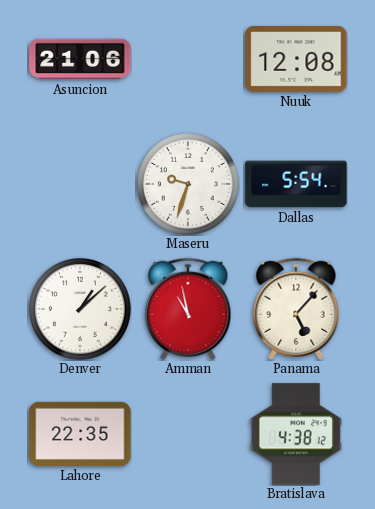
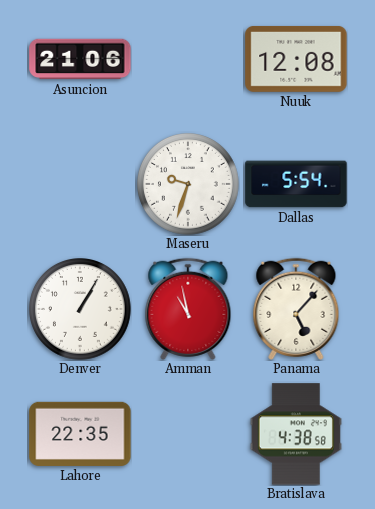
Denver: 1:08 -> 1:05
Bratislava: 4:38:12 -> 4:38:58
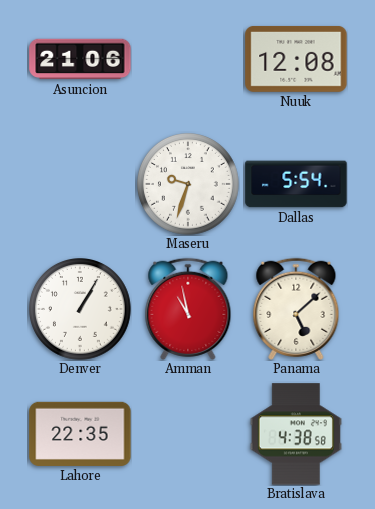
Panama: 5:07 -> 5:08
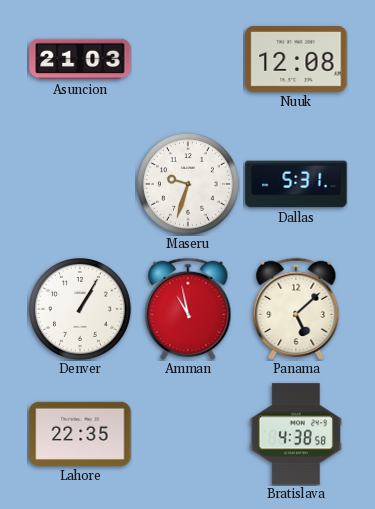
Asuncion: 21:06 -> 21:03
Dallas: 5:54 -> 5:31
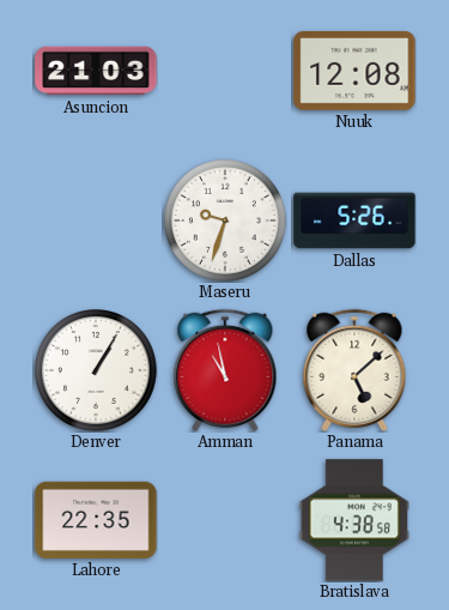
Dallas: 5:31 -> 5:26
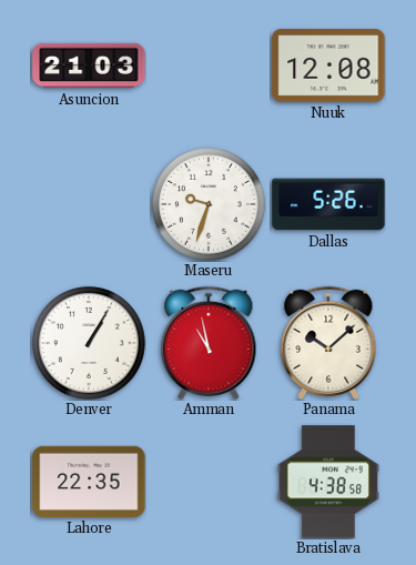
Panama: 5:08 -> 10:08
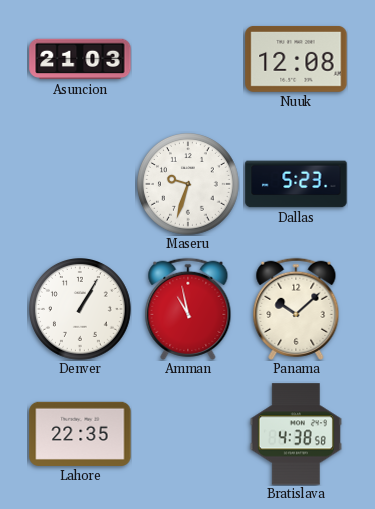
Dallas: 5:26 -> 5:23
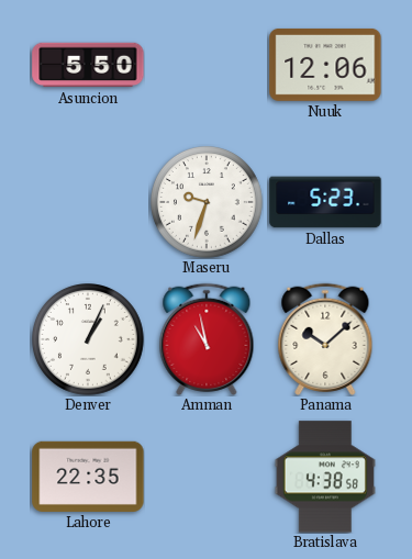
Asuncion: 21:03 -> 5:50
Nuuk: 12:08 -> 12:06
Denver: 1:05 -> 1:04
